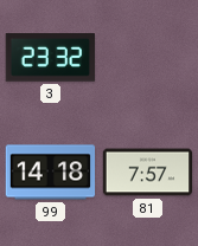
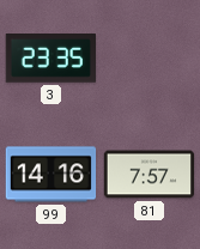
3: 23:32 -> 23:35
99: 14:18 -> 14:16
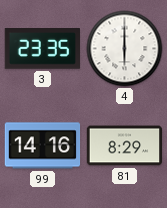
4: none -> 6:00
81: 7:57 -> 8:29
